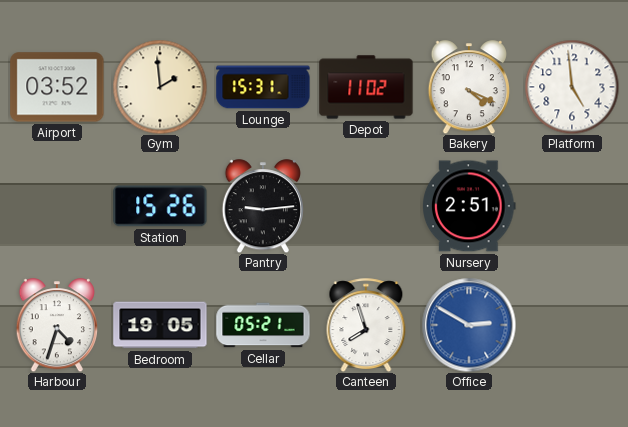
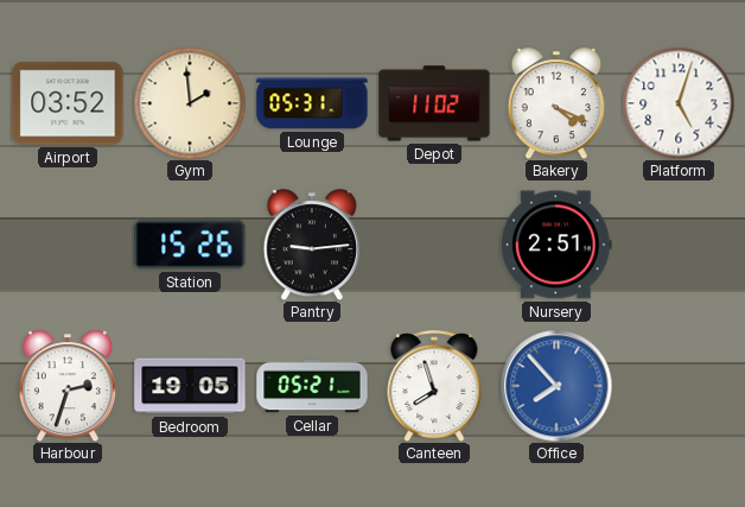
Lounge: 15:31 -> 05:31
Platform: 4:59 -> 5:03
Harbour: 4:33 -> 2:33
Office: 2:50 -> 7:53
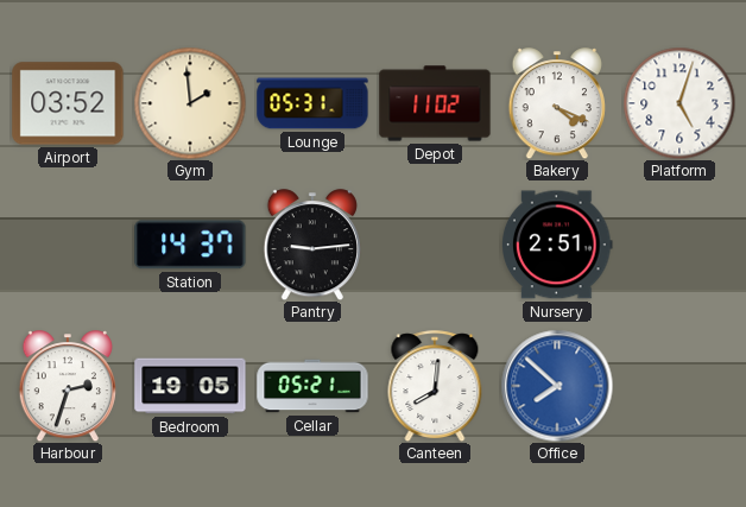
Station: 15:26 -> 14:37
Canteen: 7:57 -> 8:01
Office: 7:53 -> 7:52
